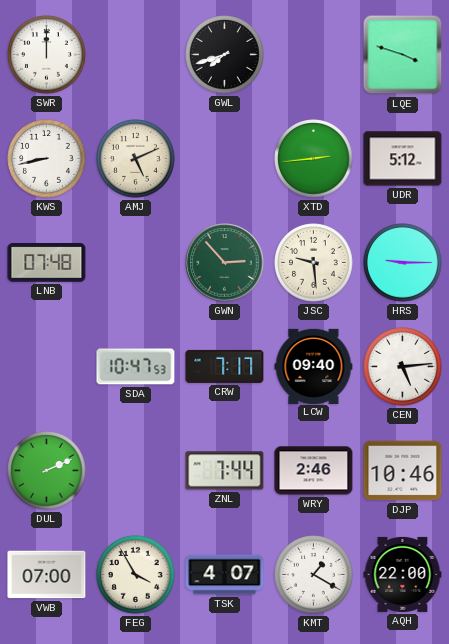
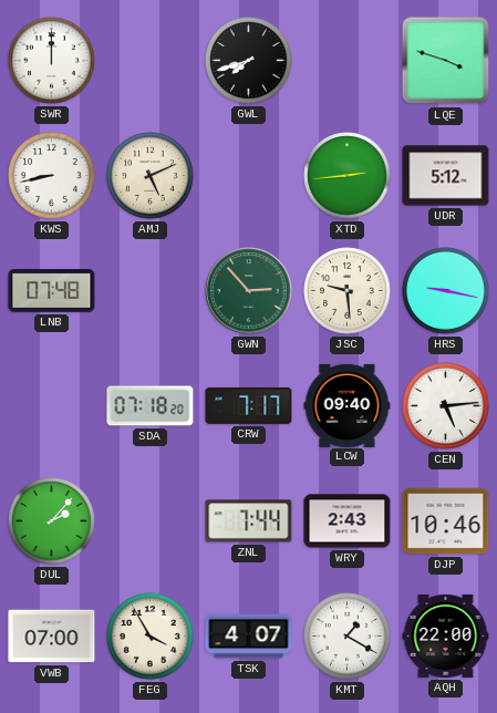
HRS: 9:15 -> 9:17
SDA: 10:47 -> 07:18
DUL: 2:11 -> 2:07
WRY: 2:46 -> 2:43
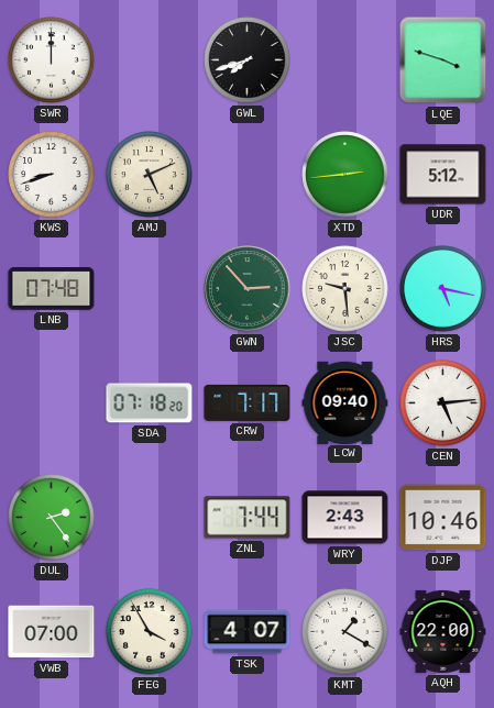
KWS: 8:43 -> 8:42
HRS: 9:17 -> 5:17
DUL: 2:07 -> 2:24
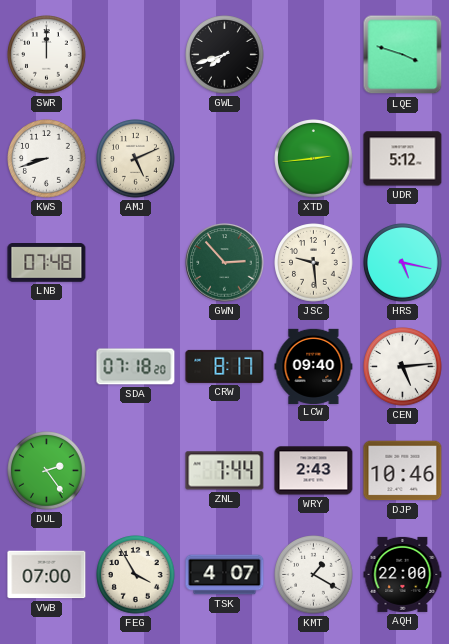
CRW: 7:17 -> 8:17
